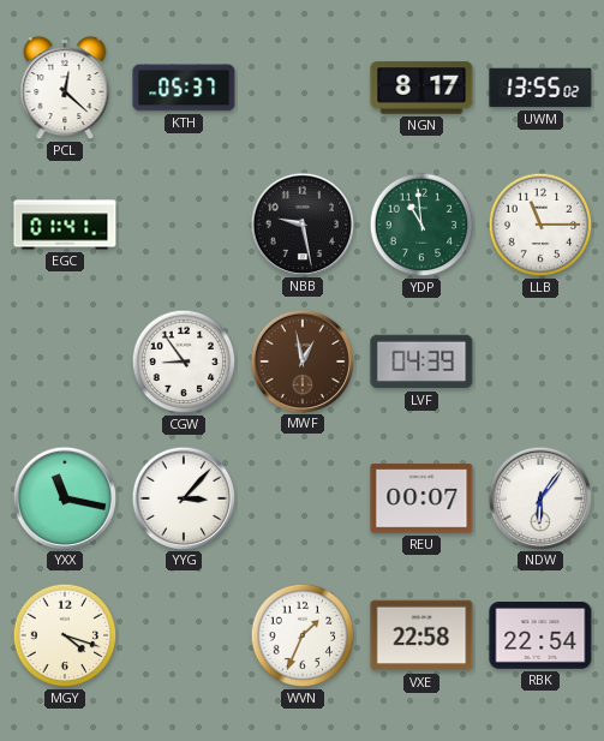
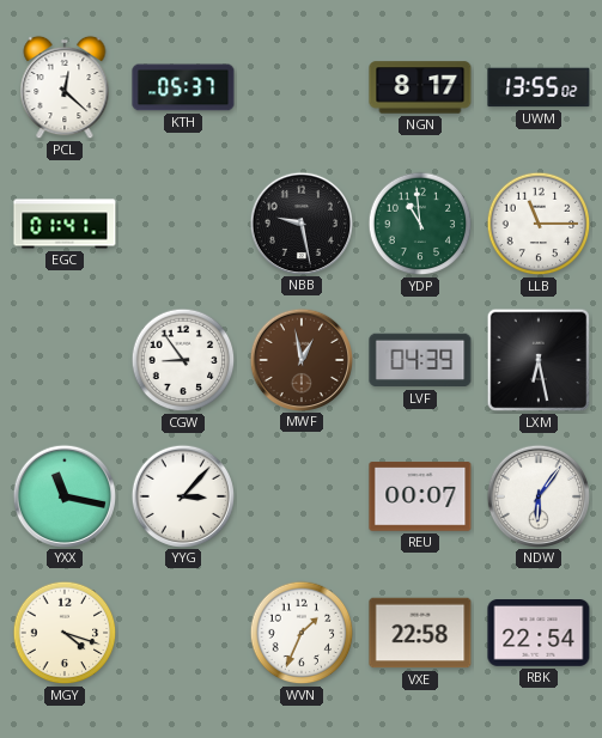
LXM: none -> 6:28
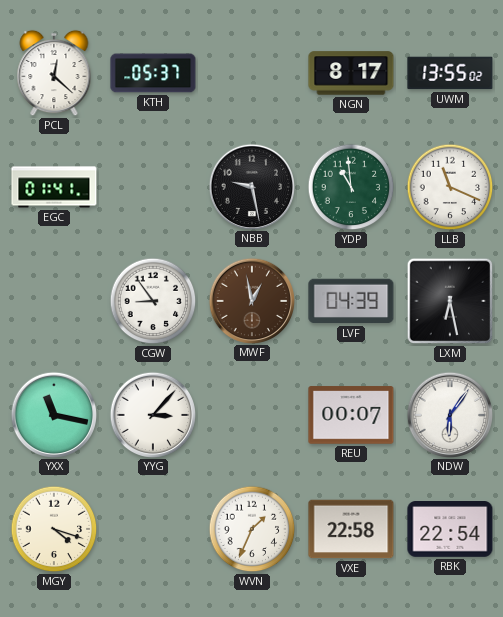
LLB: 11:15 -> 11:19
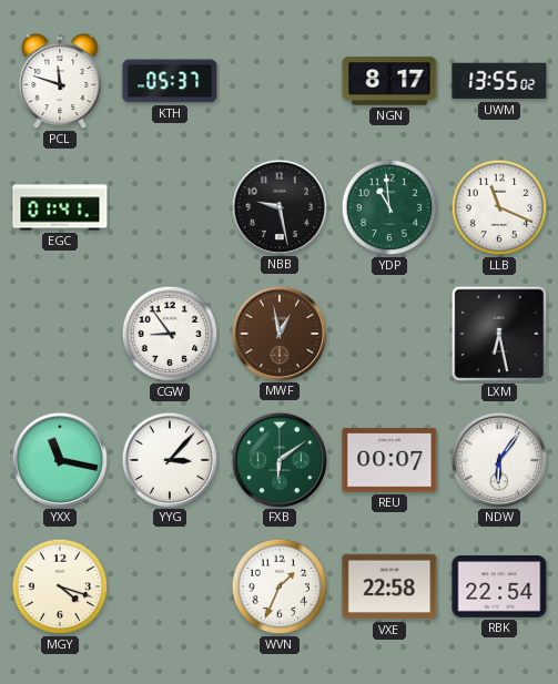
PCL: 12:22 -> 11:48
LVF: 04:39 -> none
FXB: none -> 6:09
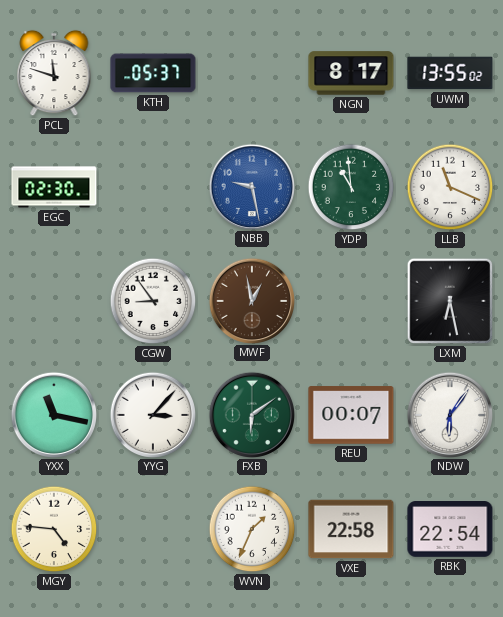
EGC: 01:41 -> 02:30
NBB dial: black -> blue
MGY: 4:18 -> 4:46
